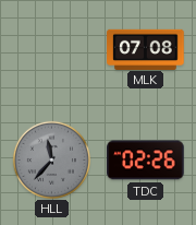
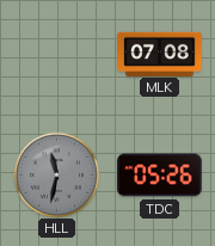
HLL: 11:37 -> 11:32
TDC: 02:26 -> 05:26
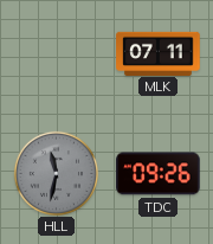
MLK: 07:08 -> 07:11
TDC: 05:26 -> 09:26
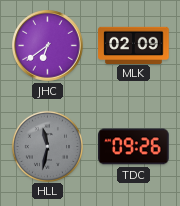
JHC: none -> 6:39
MLK: 07:11 -> 02:09
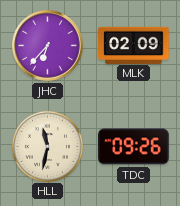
JHC: 6:39 -> 6:37
HLL dial: grey -> cream
